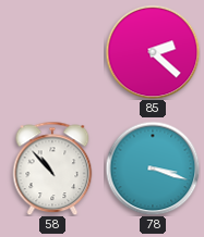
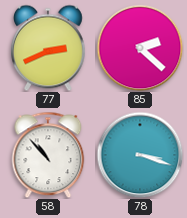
77: none -> 2:41
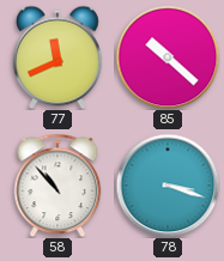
77: 2:41 -> 11:41
85: 2:22 -> 10:22
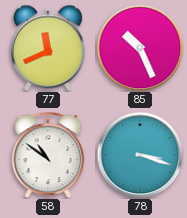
85: 10:22 -> 10:26
58: 10:53 -> 10:51
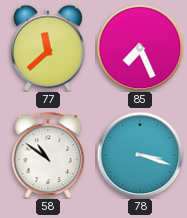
77: 11:41 -> 11:38
85: 10:26 -> 7:26
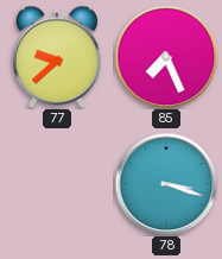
77: 11:38 -> 9:38
58: 10:51 -> none
